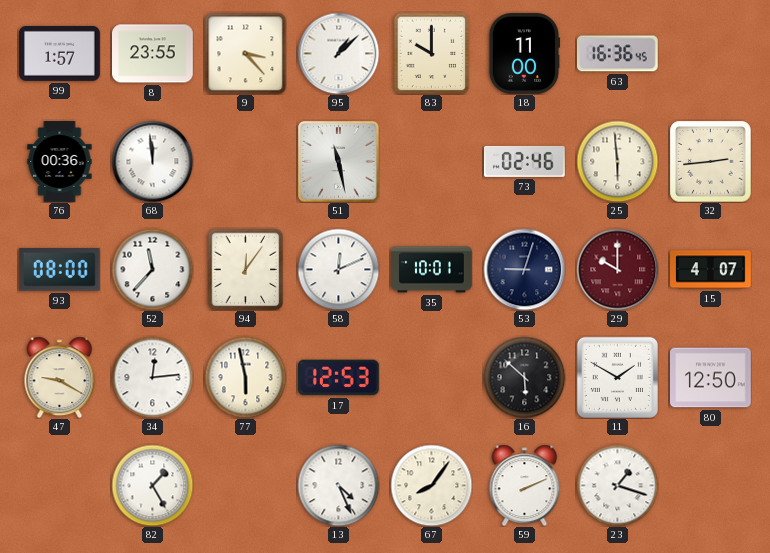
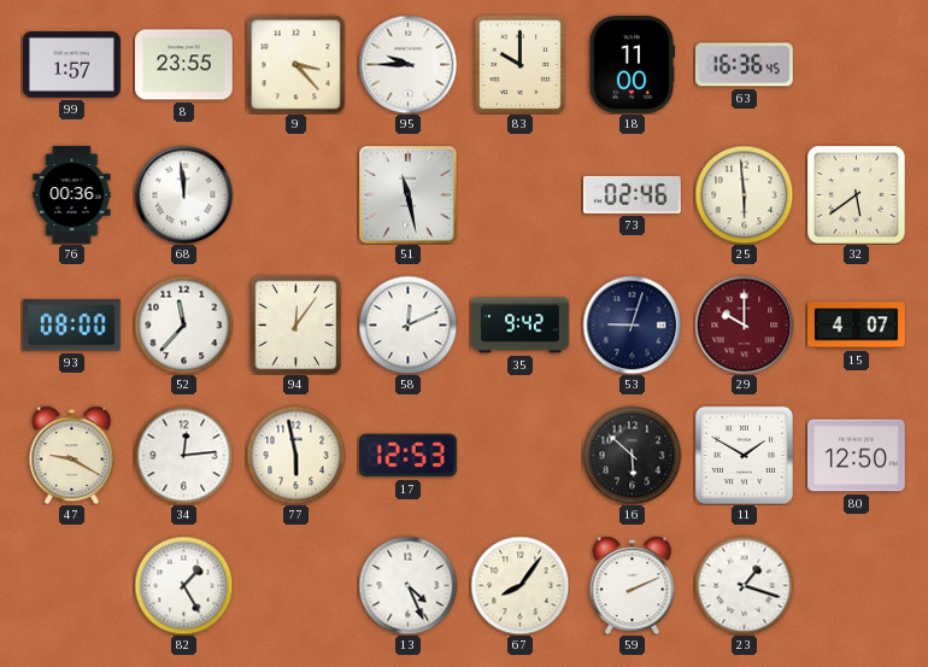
95: 1:08 -> 9:45
32: 2:44 -> 5:39
35: 10:01 -> 9:42
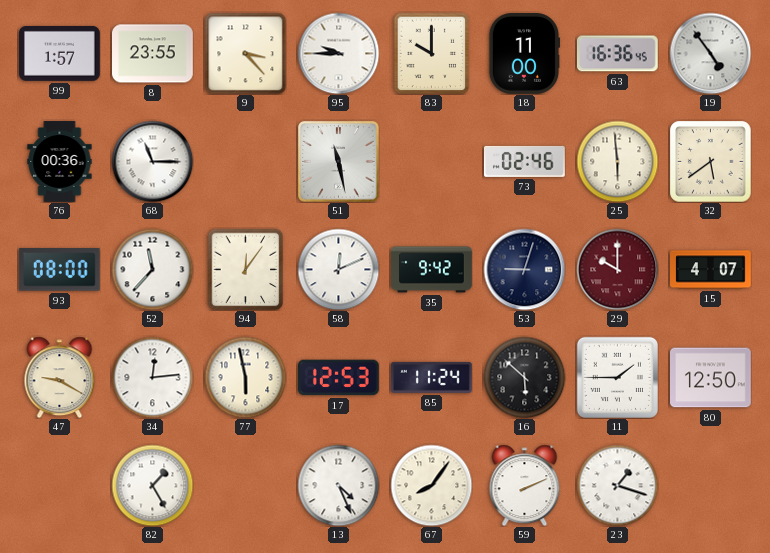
19: none -> 4:54
68: 11:59 -> 11:15
85: none -> 11:24
11: 1:50 -> 1:45
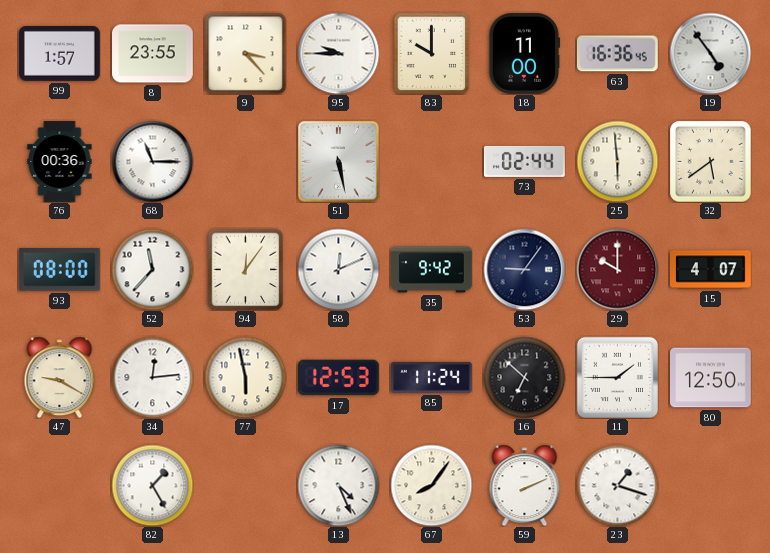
51: 11:28 -> 5:28
73: 02:46 -> 02:44
53: 9:03 -> 9:06
16: 5:52 -> 6:52
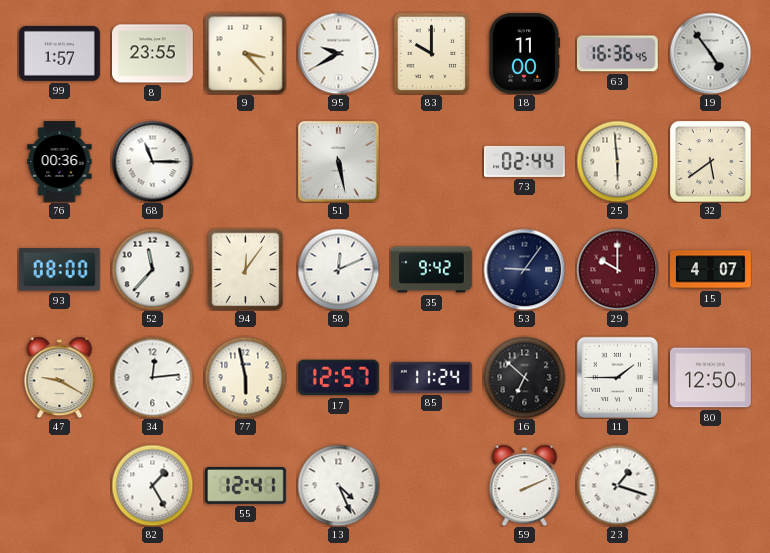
95: 9:45 -> 9:40
17: 12:53 -> 12:57
55: none -> 12:41
67: 8:06 -> none
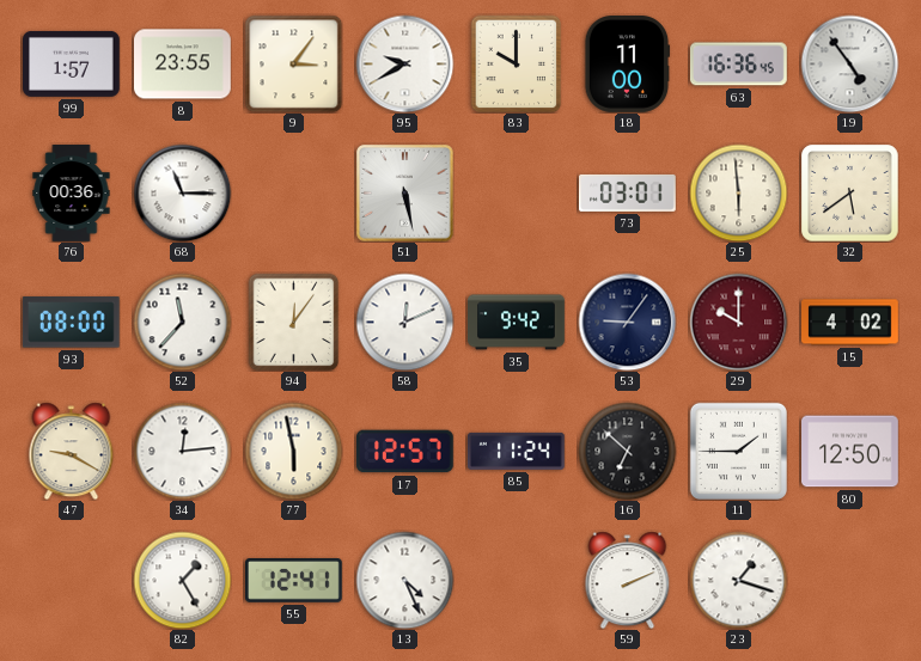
9: 3:23 -> 3:06
73: 02:44 -> 03:01
15: 4:07 -> 4:02
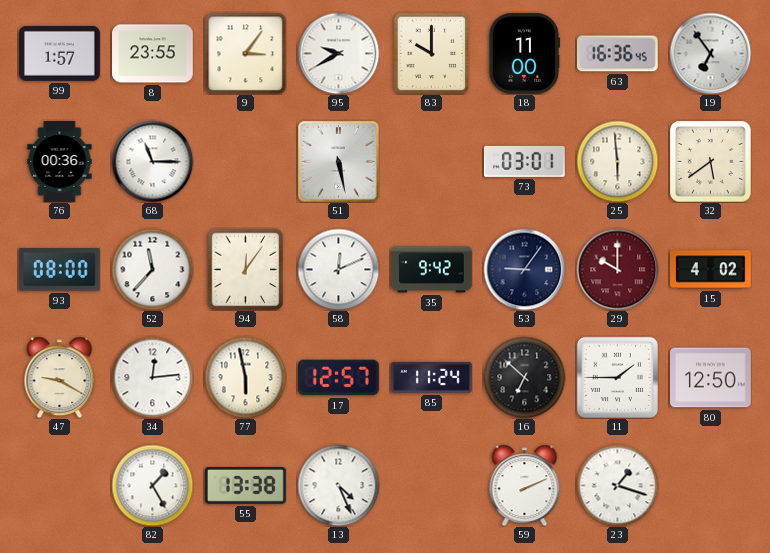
19: 4:54 -> 6:54
55: 12:41 -> 13:38
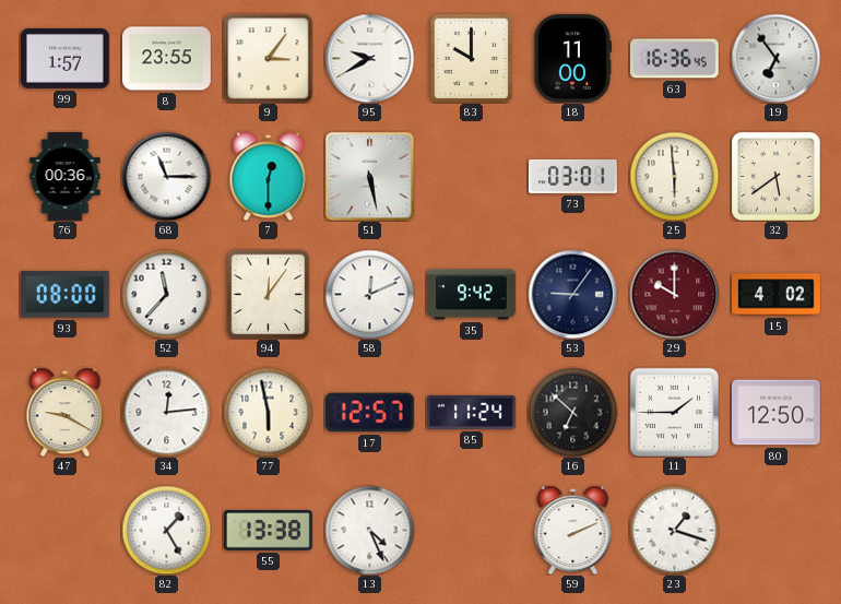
7: none -> 12:30
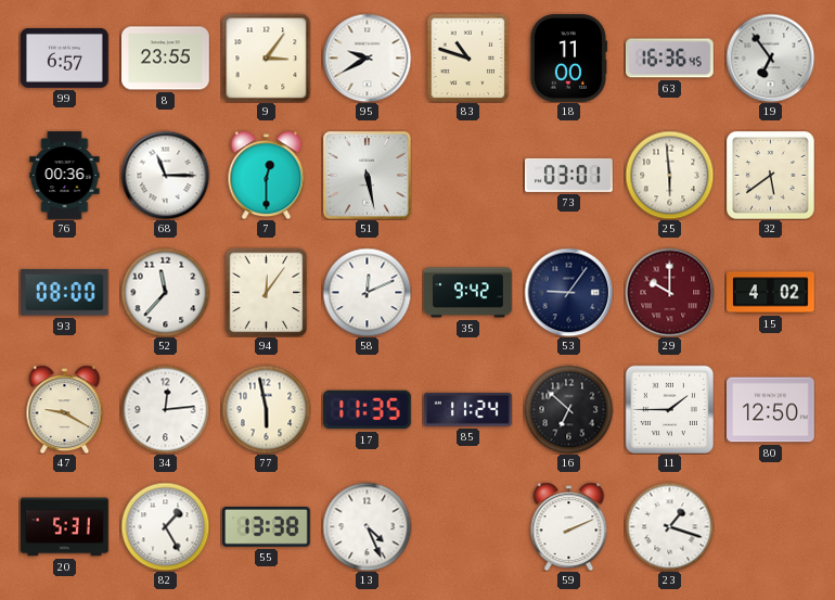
99: 1:57 -> 6:57
83: 10:00 -> 10:48
17: 12:57 -> 11:35
20: none -> 5:31
